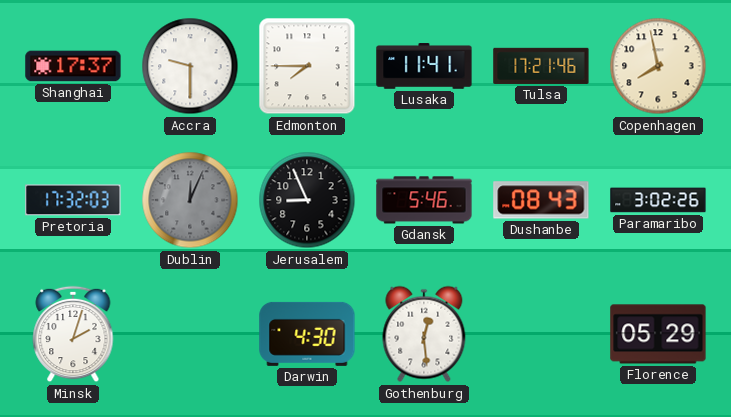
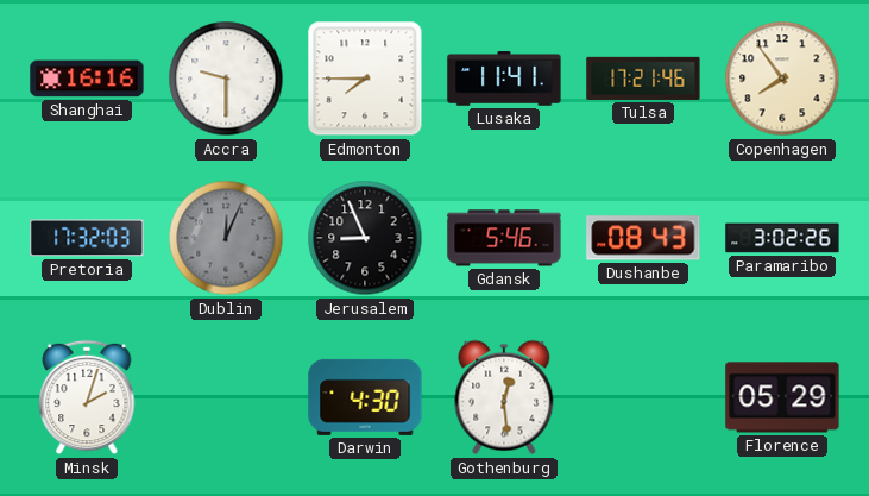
Shanghai: 17:37 -> 16:16
Copenhagen: 7:58 -> 7:54
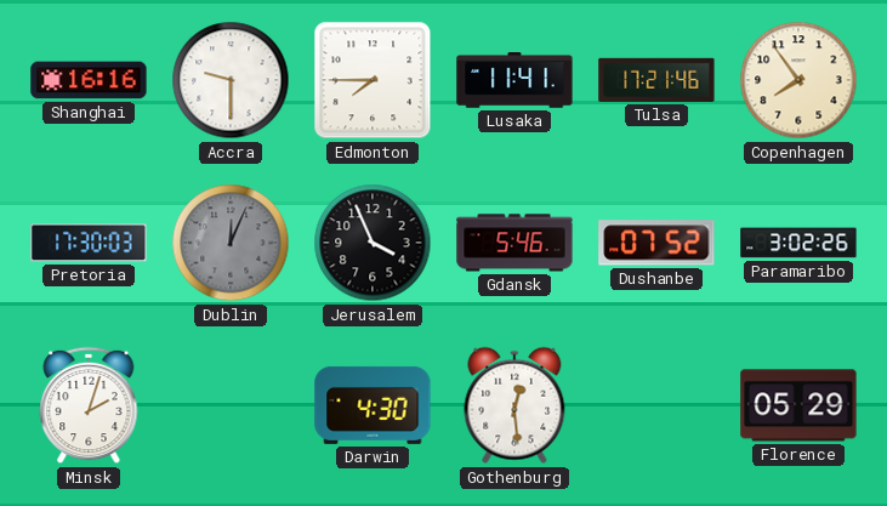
Pretoria: 17:32 -> 17:30
Jerusalem: 8:56 -> 3:56
Dushanbe: 08:43 -> 07:52
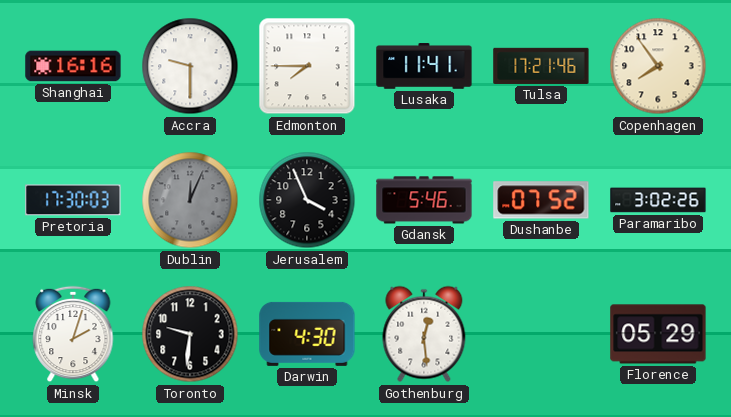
Toronto: none -> 9:31
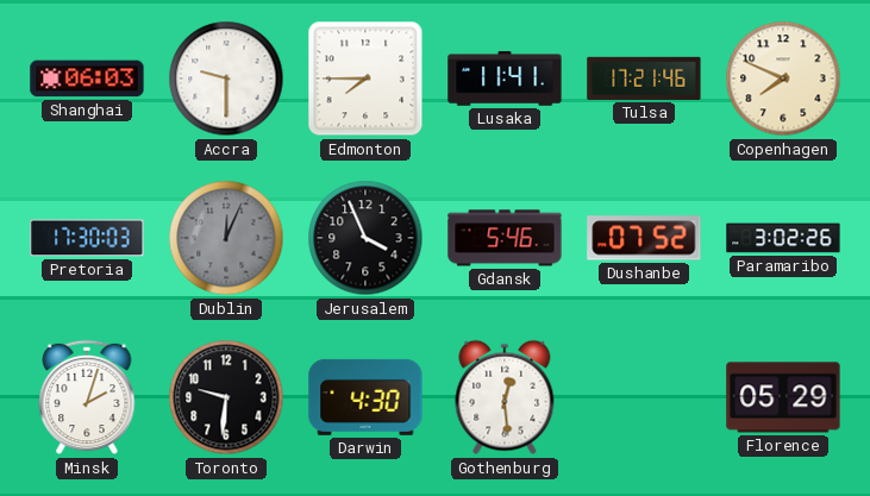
Shanghai: 16:16 -> 06:03
Copenhagen: 7:54 -> 7:49
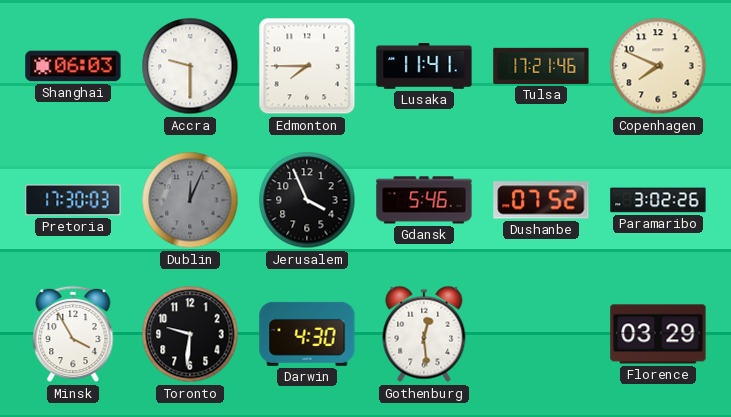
Minsk: 2:03 -> 3:55
Florence: 05:29 -> 03:29
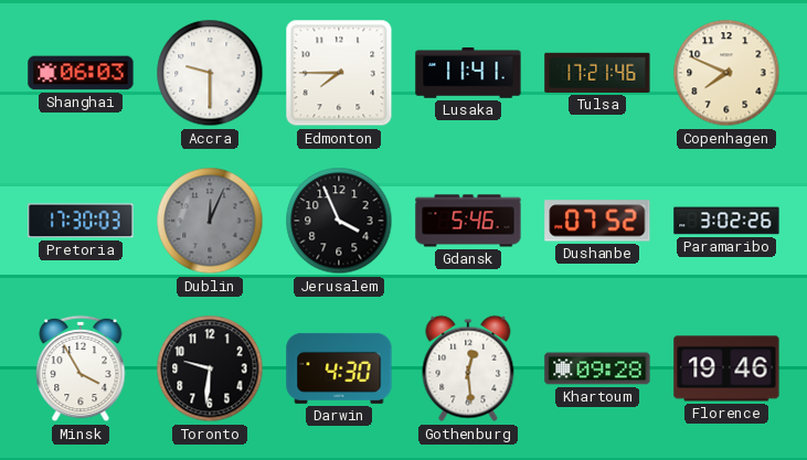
Khartoum: none -> 09:28
Florence: 03:29 -> 19:46
